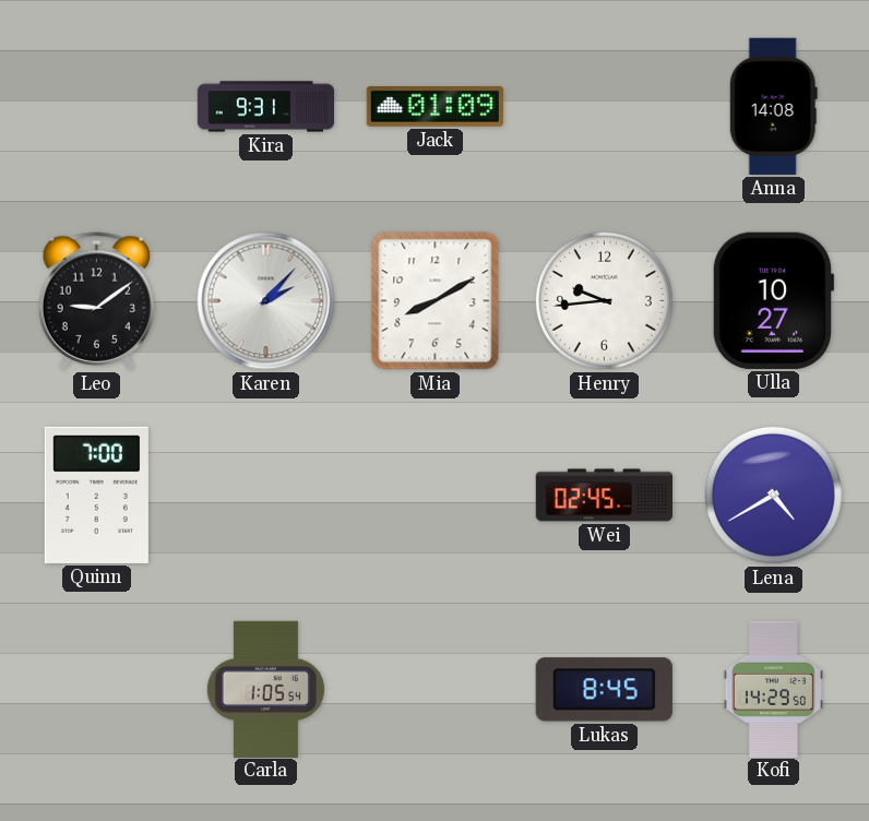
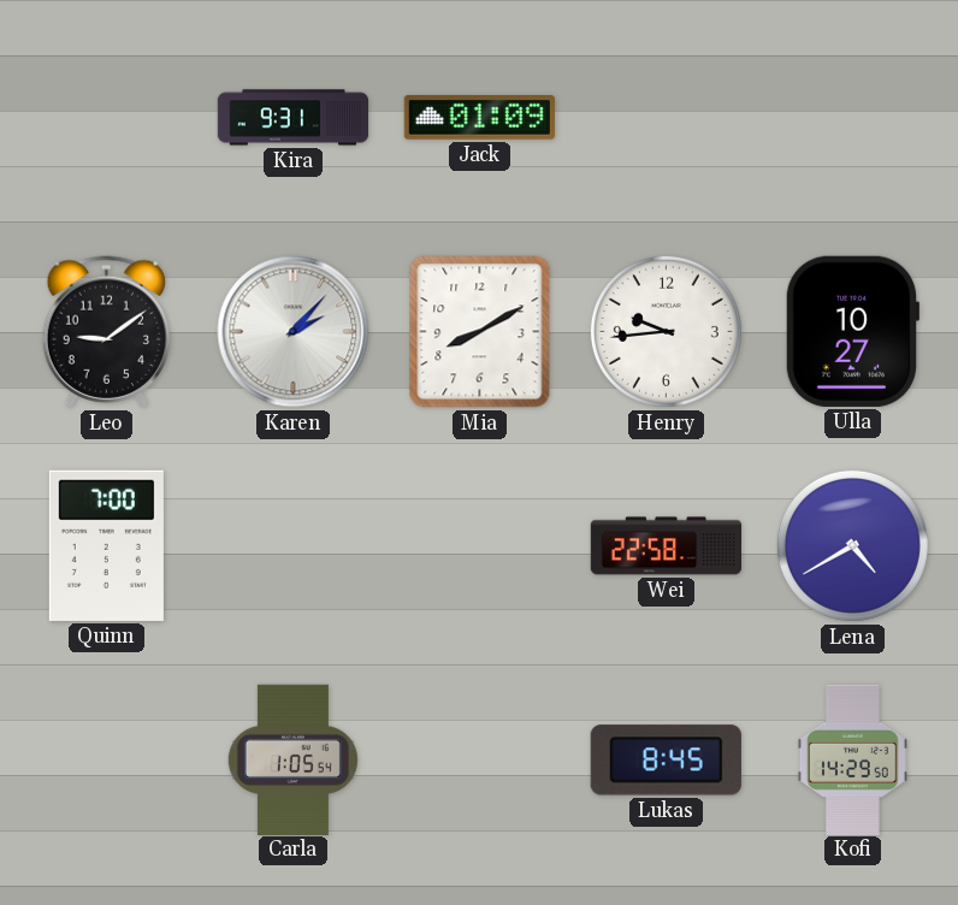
Anna: 14:08 -> none
Wei: 02:45 -> 22:58
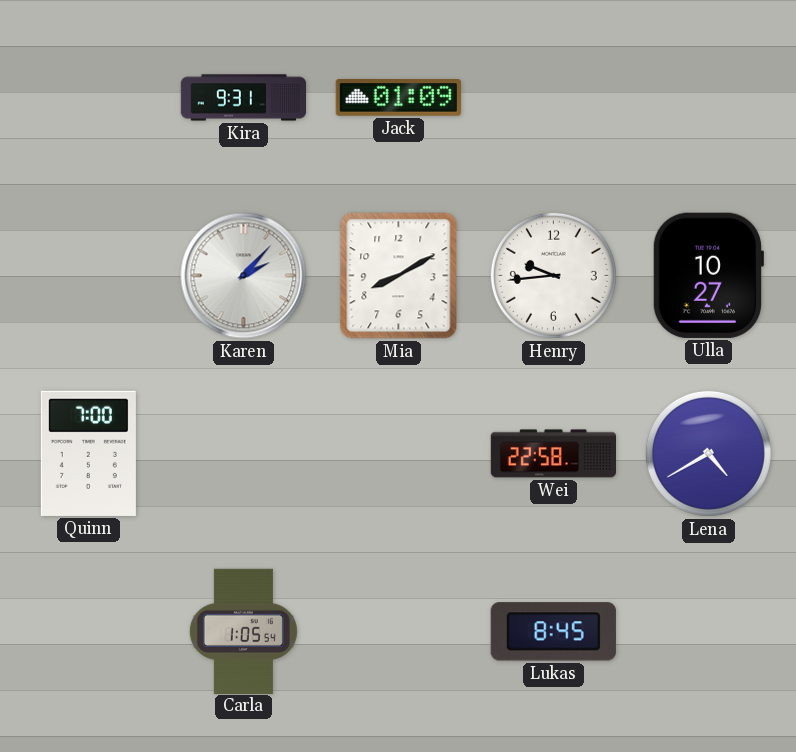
Leo: 9:09 -> none
Kofi: 14:29 -> none
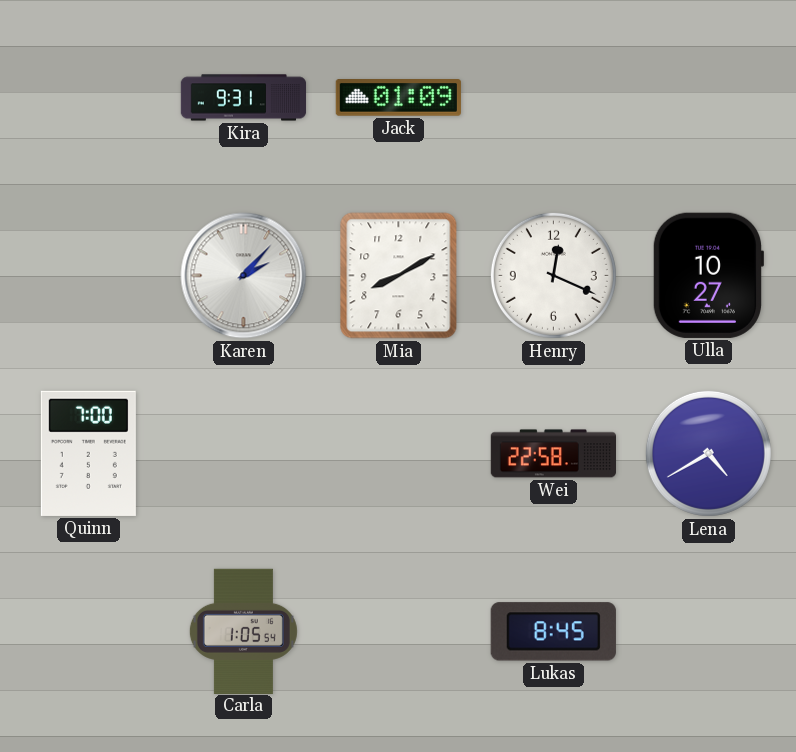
Henry: 9:44 -> 12:19
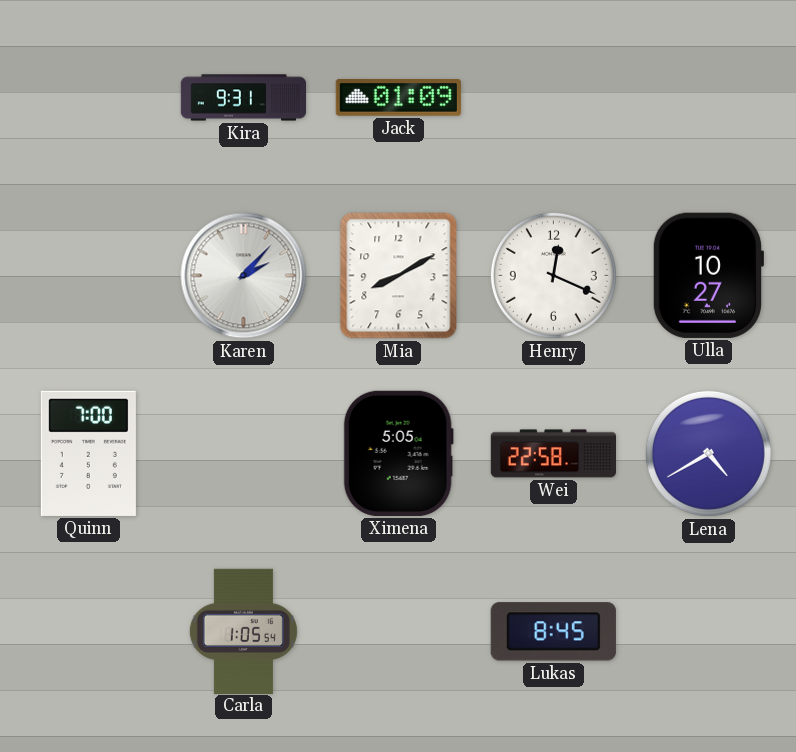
Ximena: none -> 5:05
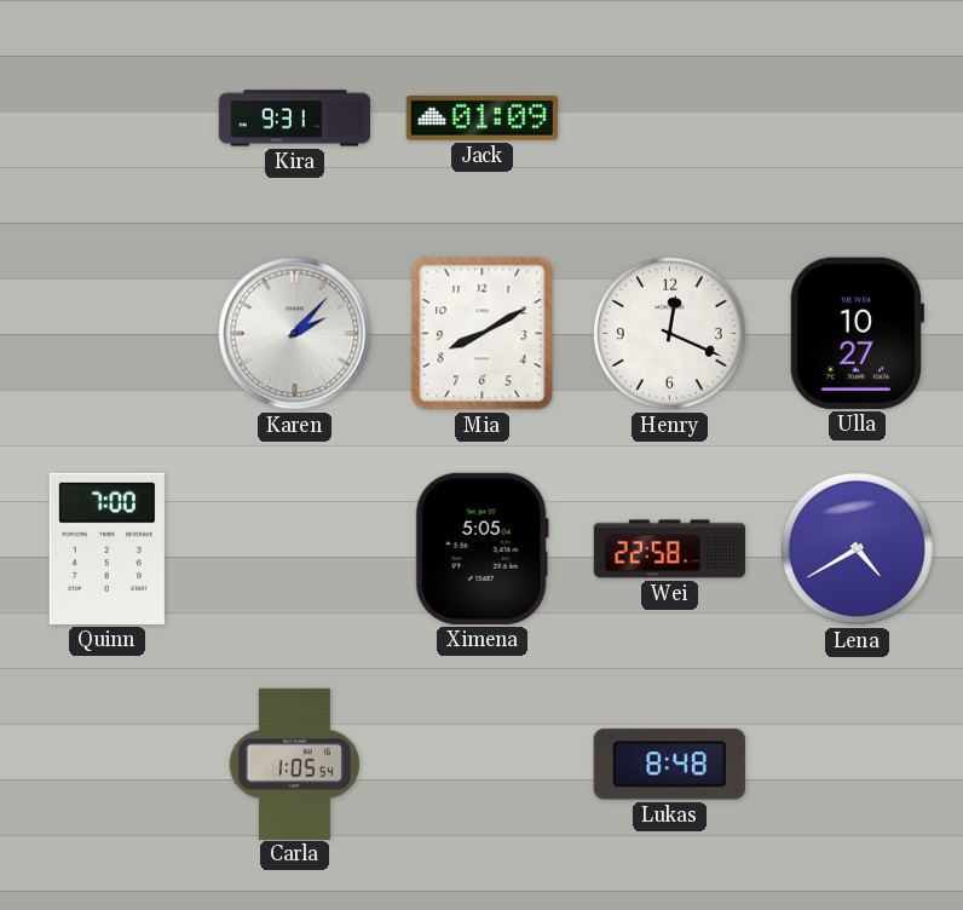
Lukas: 8:45 -> 8:48
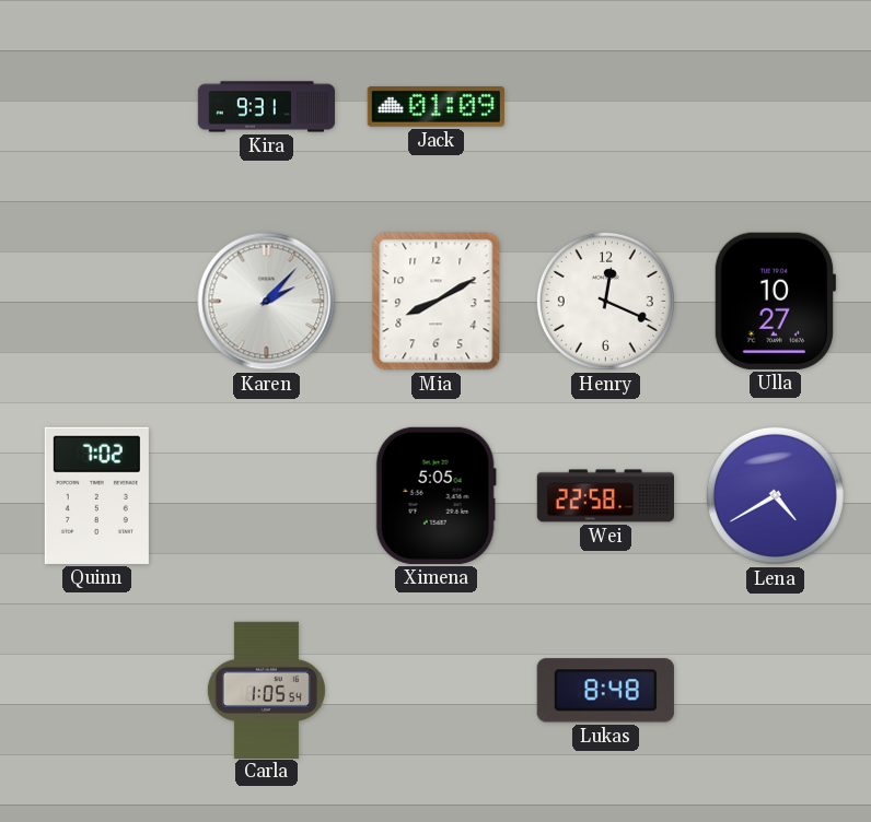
Quinn: 7:00 -> 7:02
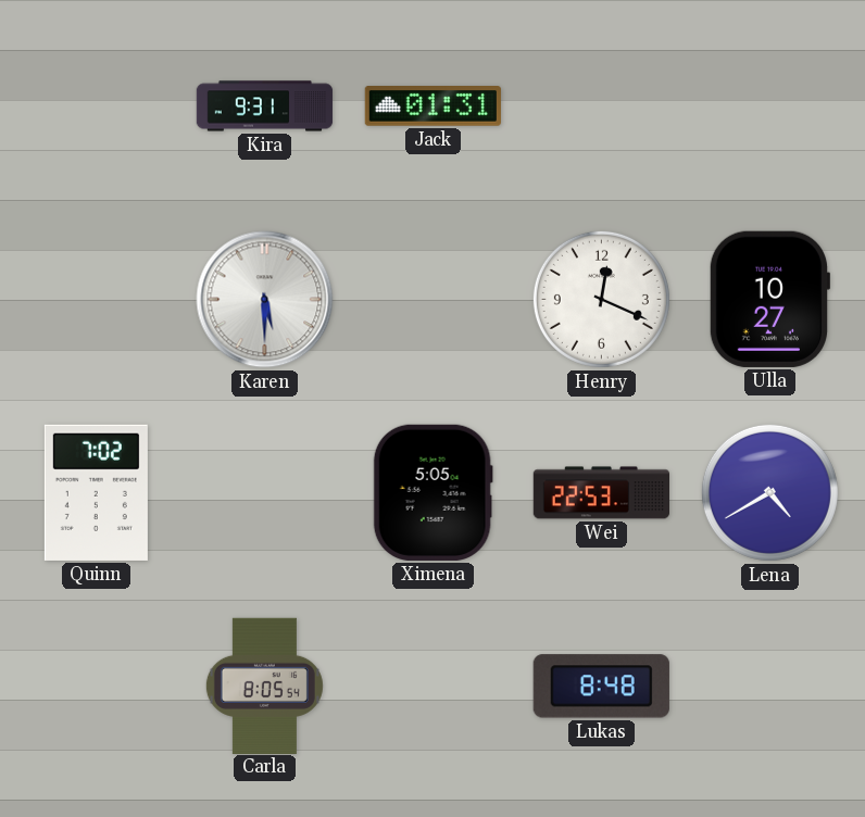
Jack: 01:09 -> 01:31
Karen: 2:07 -> 5:30
Mia: 8:10 -> none
Wei: 22:58 -> 22:53
Carla: 1:05 -> 8:05
